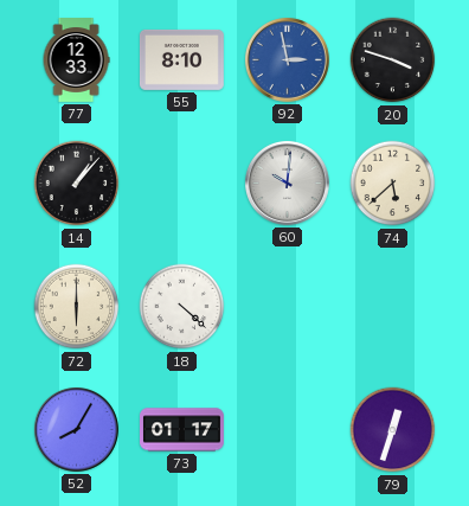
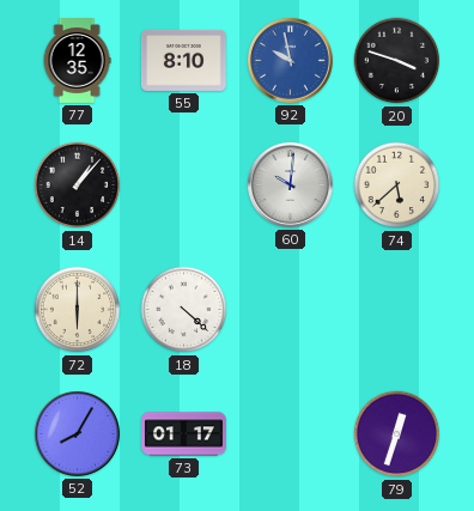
77: 12:33 -> 12:35
92: 2:58 -> 9:58
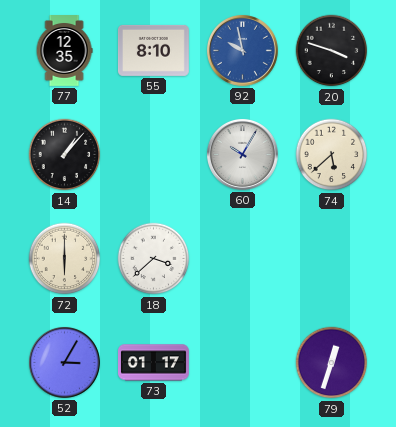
60: 10:01 -> 10:05
18: 4:22 -> 3:38
52: 8:05 -> 3:05
